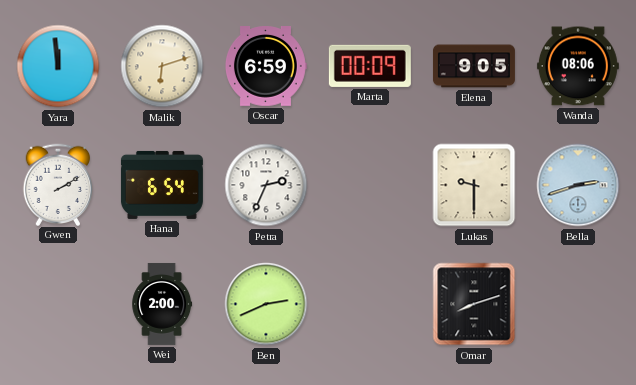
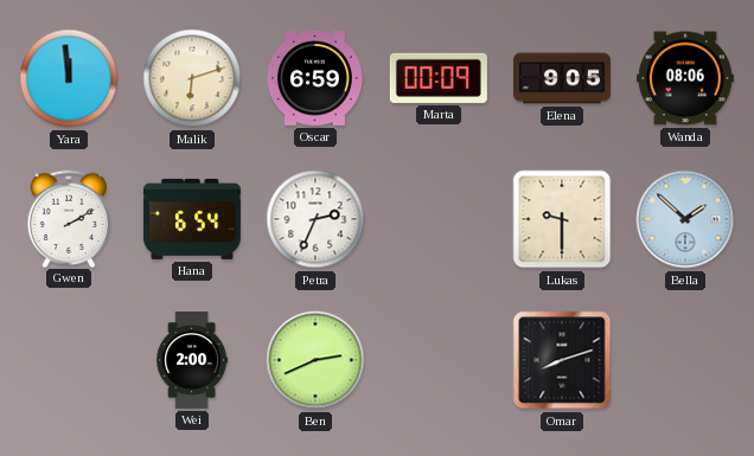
Bella: 2:42 -> 1:52
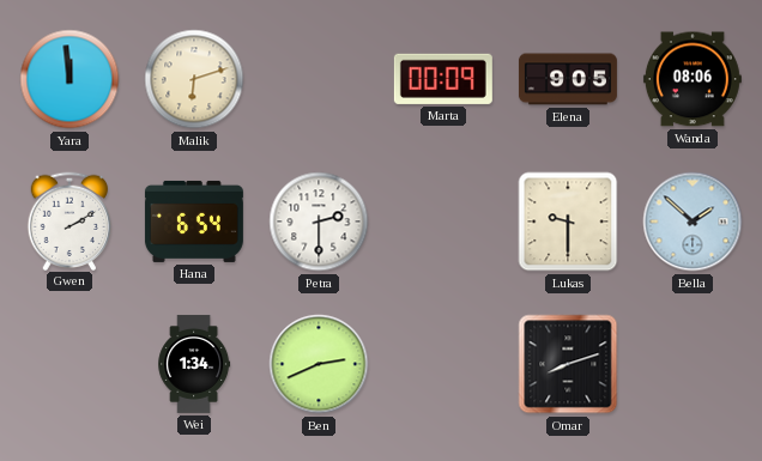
Oscar: 6:59 -> none
Petra: 2:34 -> 2:30
Wei: 2:00 -> 1:34
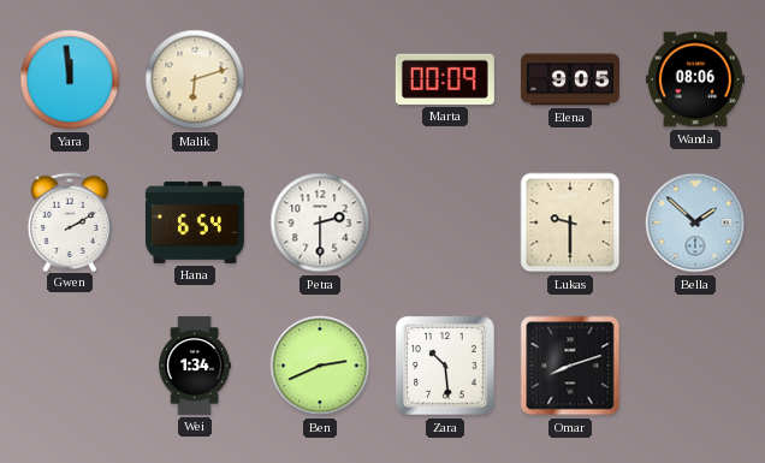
Zara: none -> 10:29
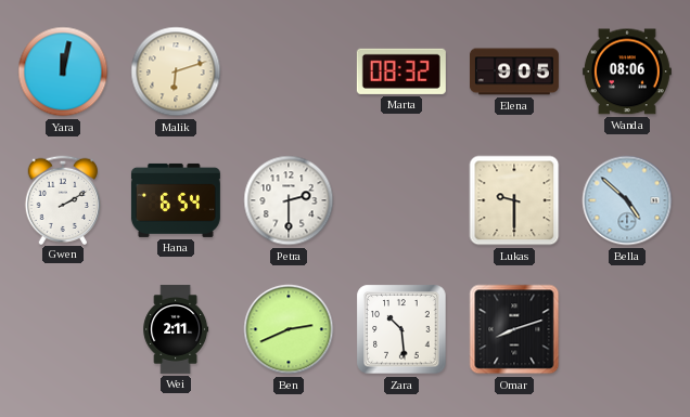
Yara: 11:59 -> 12:02
Marta: 00:09 -> 08:32
Bella: 1:52 -> 4:52
Wei: 1:34 -> 2:11
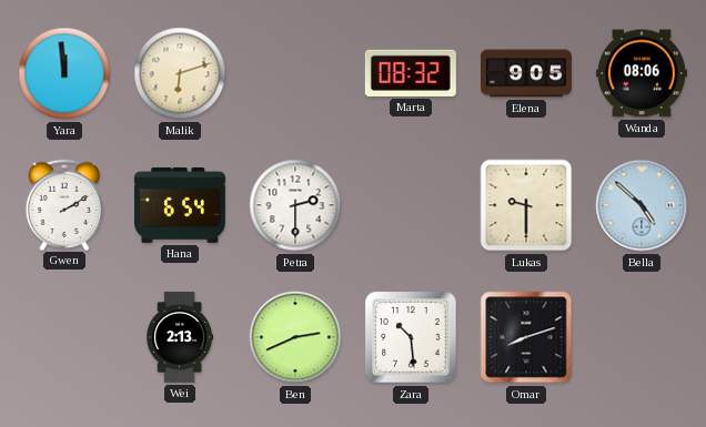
Yara: 12:02 -> 11:59
Wei: 2:11 -> 2:13
